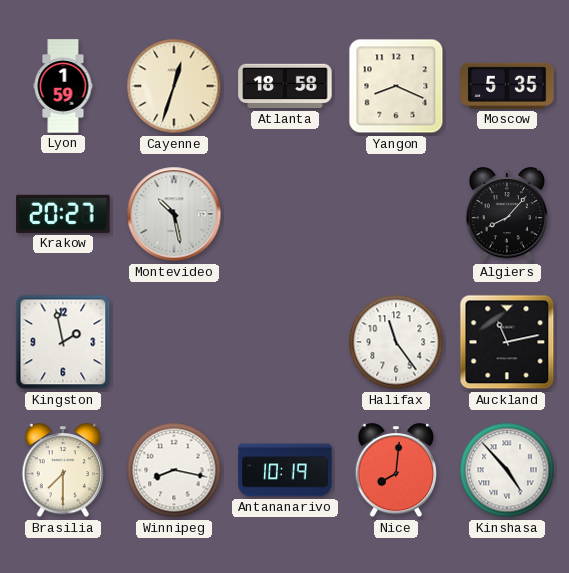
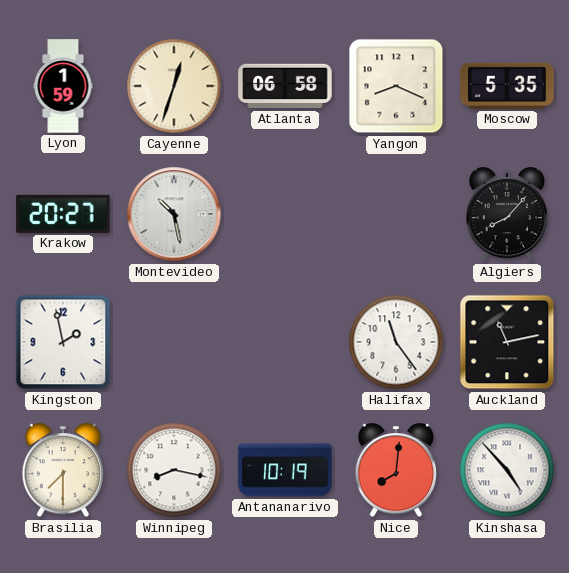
Atlanta: 18:58 -> 06:58
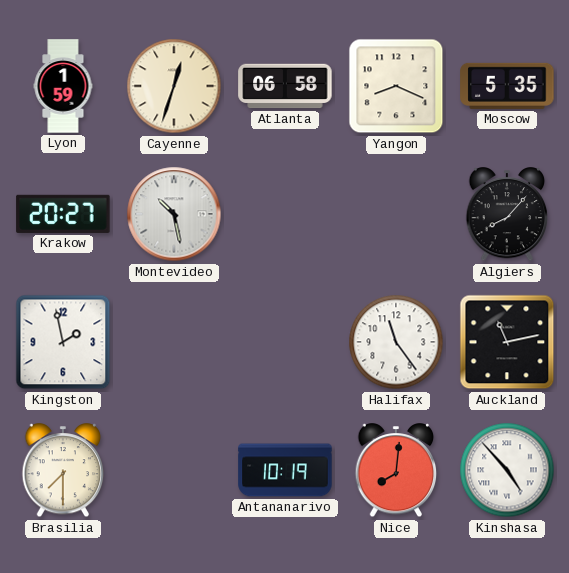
Winnipeg: 8:17 -> none
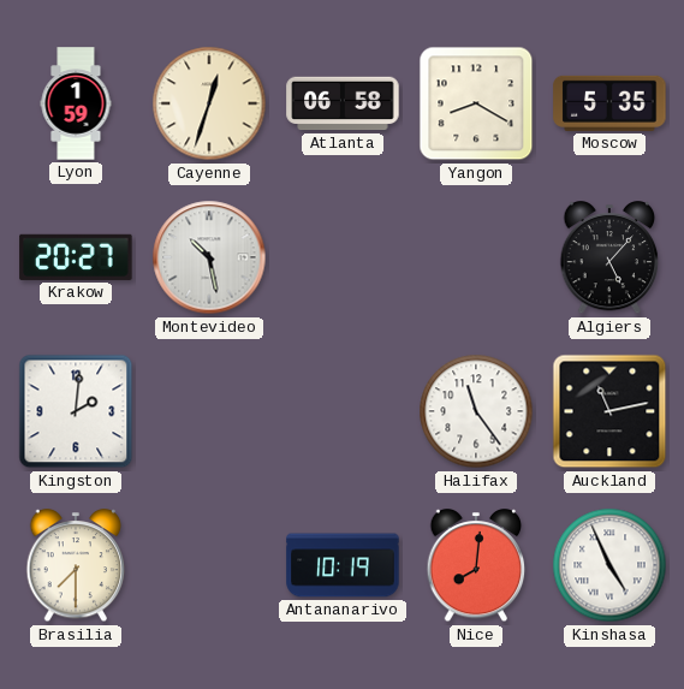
Yangon: 8:19 -> 8:20
Algiers: 8:07 -> 5:07
Kingston: 1:58 -> 2:01
Kinshasa: 4:53 -> 4:56
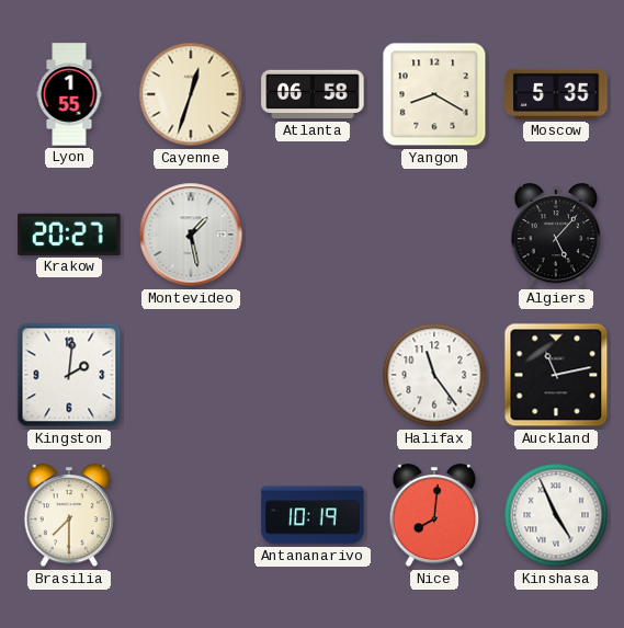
Lyon: 1:59 -> 1:55
Montevideo: 10:28 -> 1:28
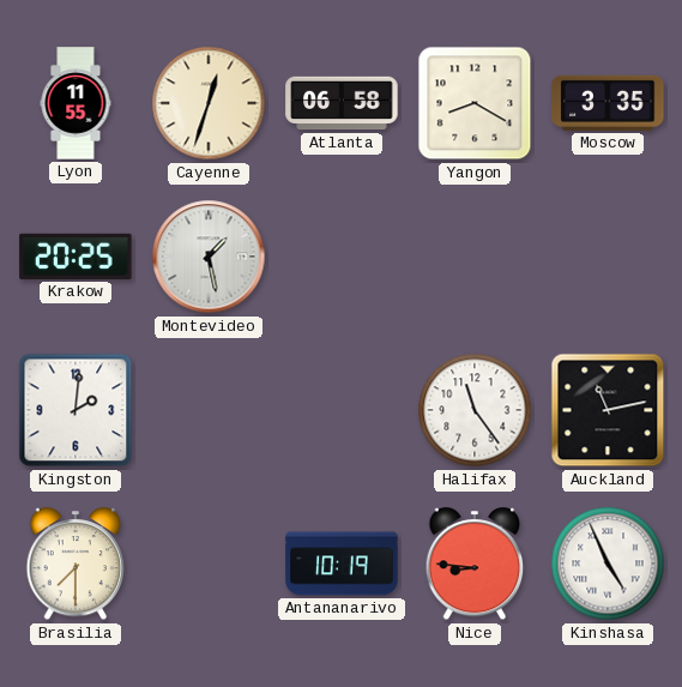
Lyon: 1:55 -> 11:55
Moscow: 5:35 -> 3:35
Krakow: 20:27 -> 20:25
Algiers: 5:07 -> none
Nice: 8:01 -> 8:46
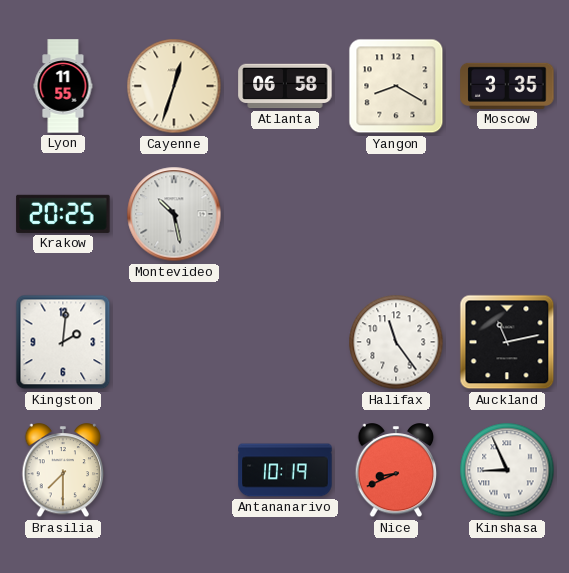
Montevideo: 1:28 -> 10:28
Nice: 8:46 -> 8:41
Kinshasa: 4:56 -> 8:56
